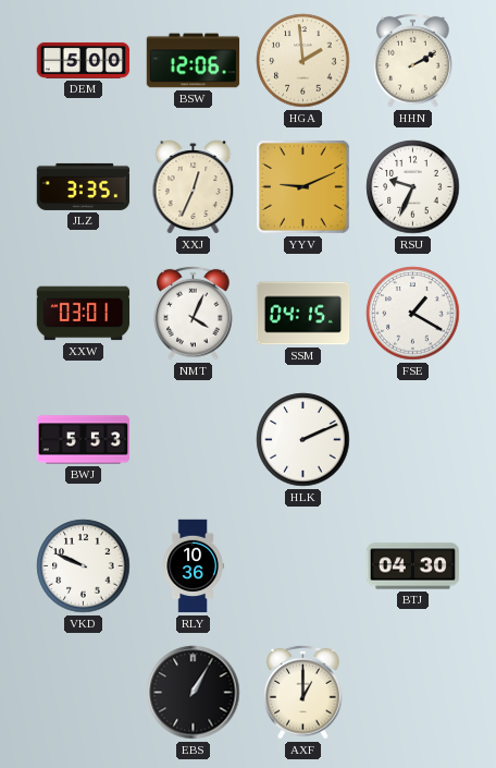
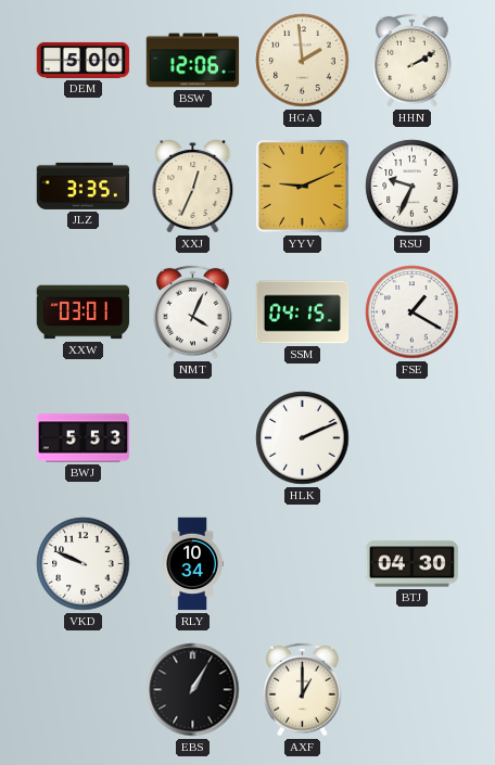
RLY: 10:36 -> 10:34
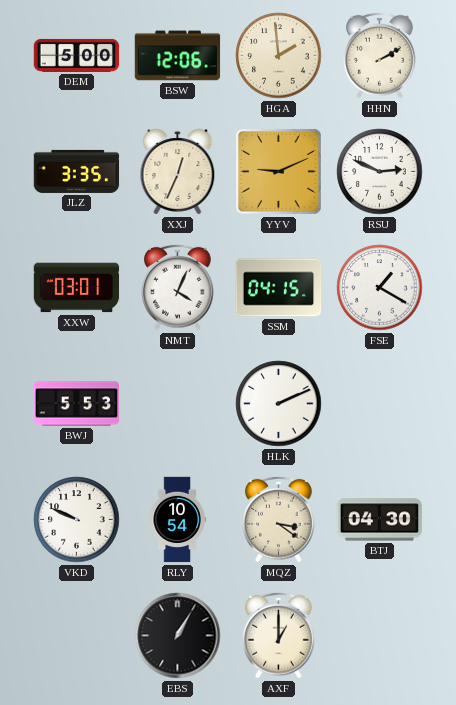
RSU: 9:34 -> 2:49
RLY: 10:34 -> 10:54
MQZ: none -> 3:21
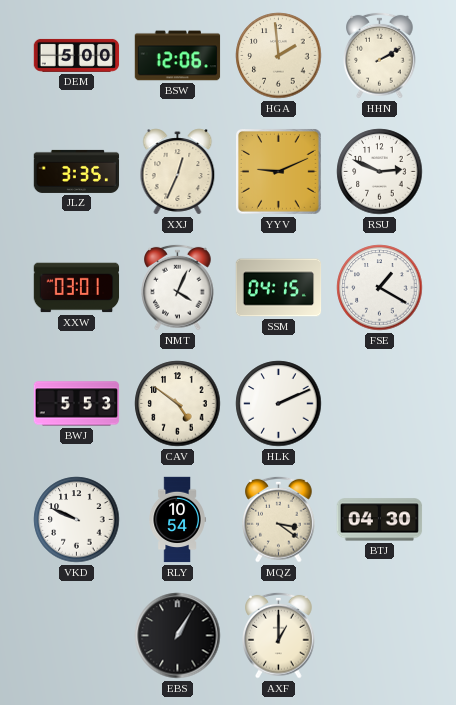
CAV: none -> 4:51
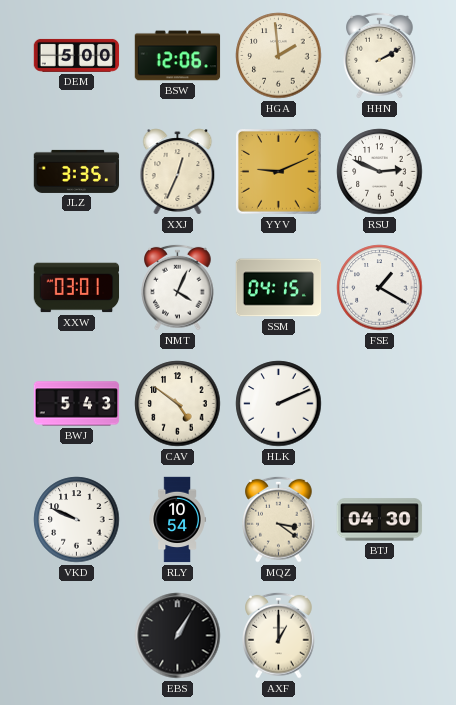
BWJ: 5:53 -> 5:43
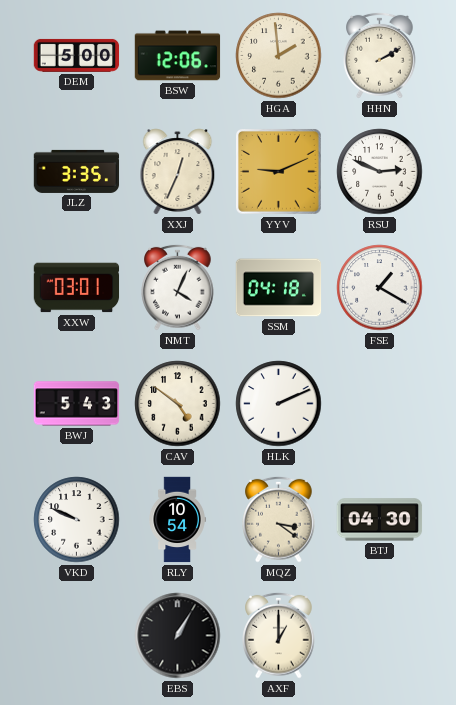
SSM: 04:15 -> 04:18
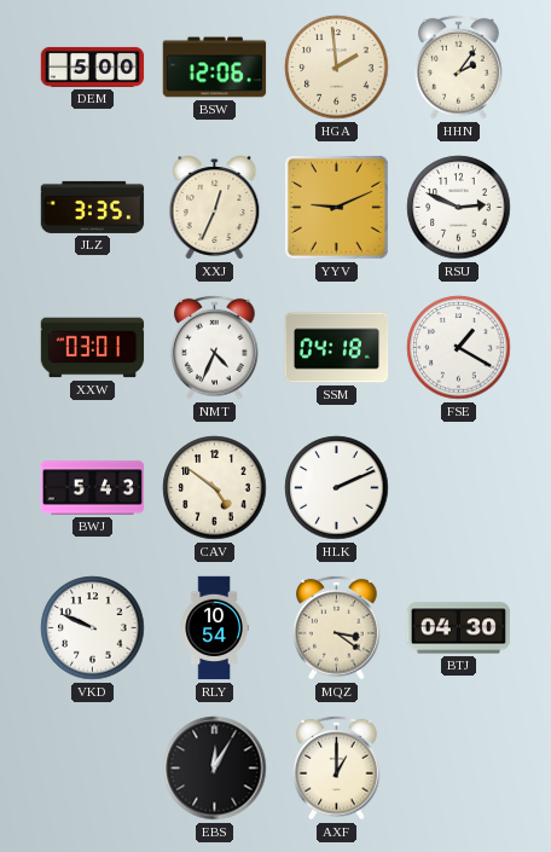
HHN: 2:10 -> 2:06
NMT: 4:04 -> 4:34
EBS: 1:05 -> 12:05
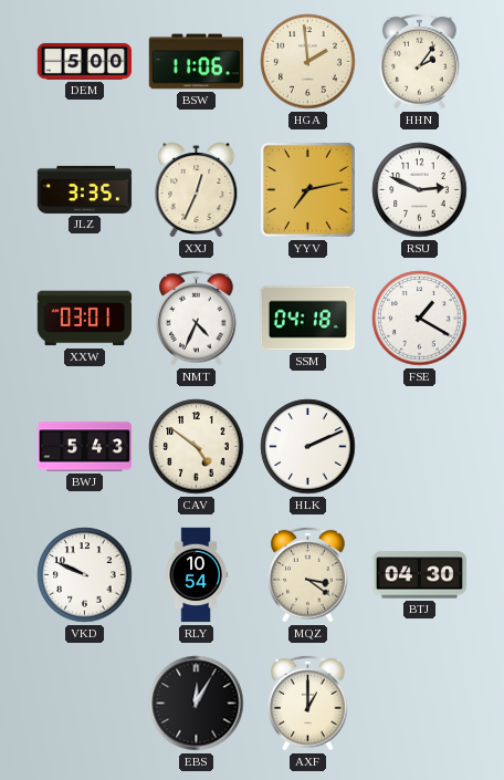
BSW: 12:06 -> 11:06
YYV: 9:11 -> 7:13
